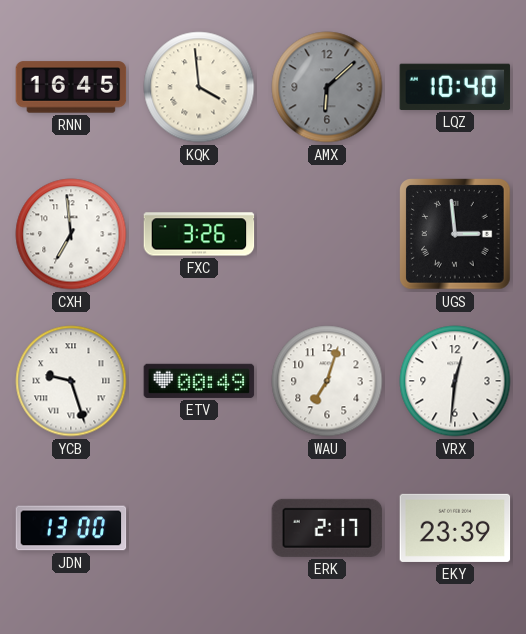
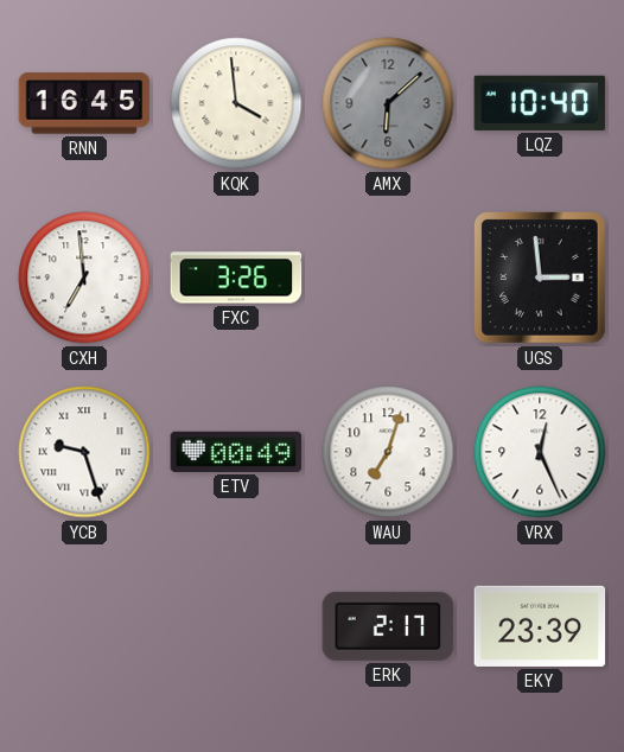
VRX: 12:31 -> 12:26
JDN: 13:00 -> none
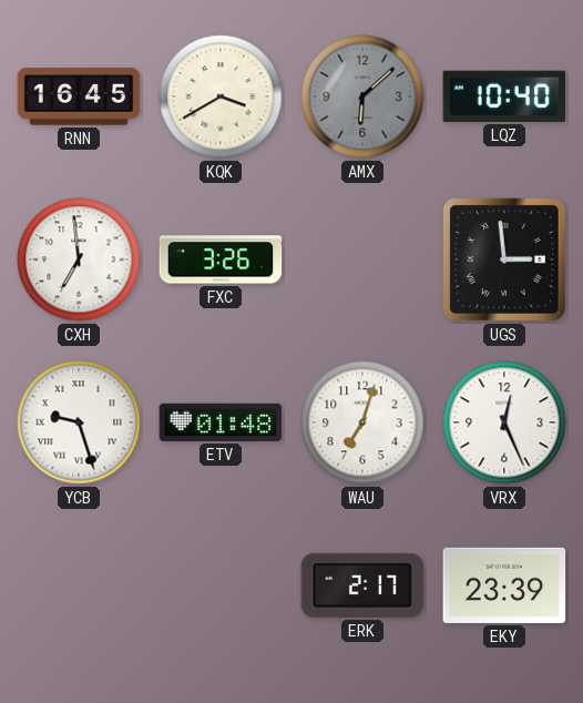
KQK: 3:59 -> 3:40
ETV: 00:49 -> 01:48
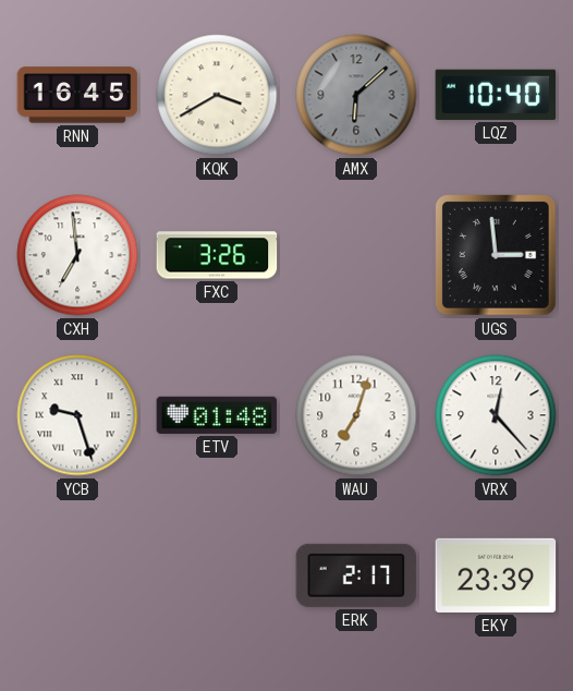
VRX: 12:26 -> 12:23
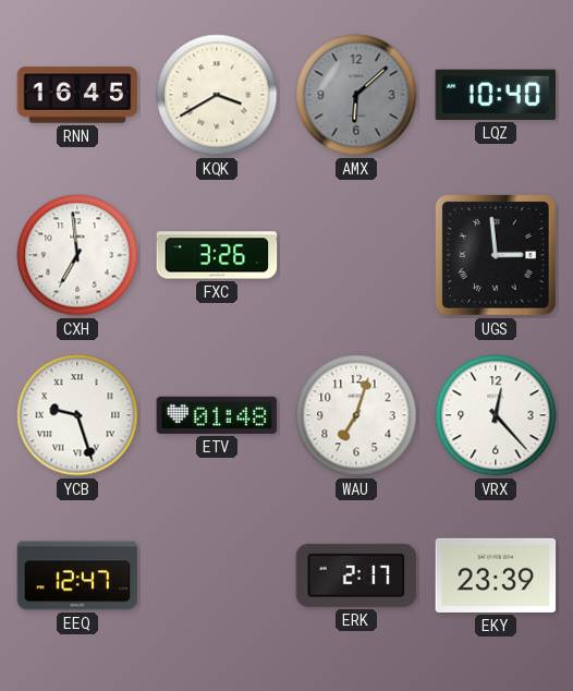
EEQ: none -> 12:47
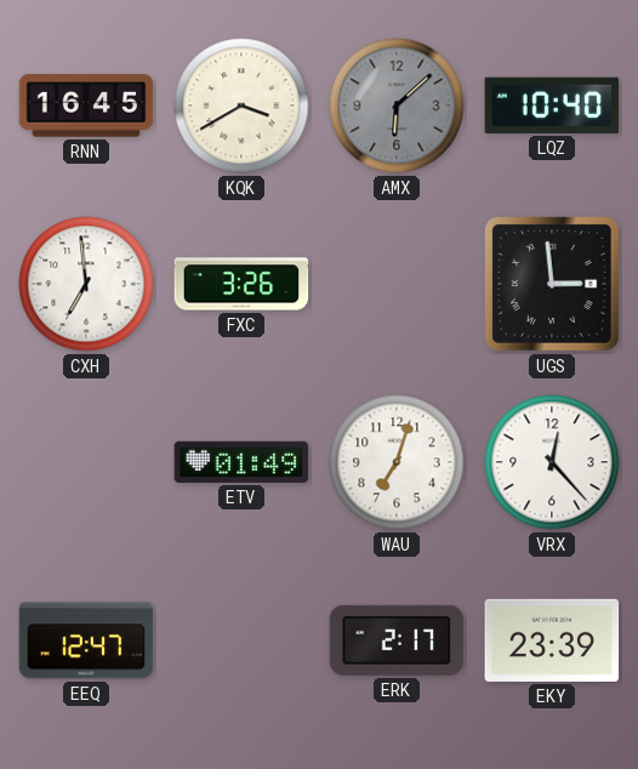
YCB: 9:27 -> none
ETV: 01:48 -> 01:49
